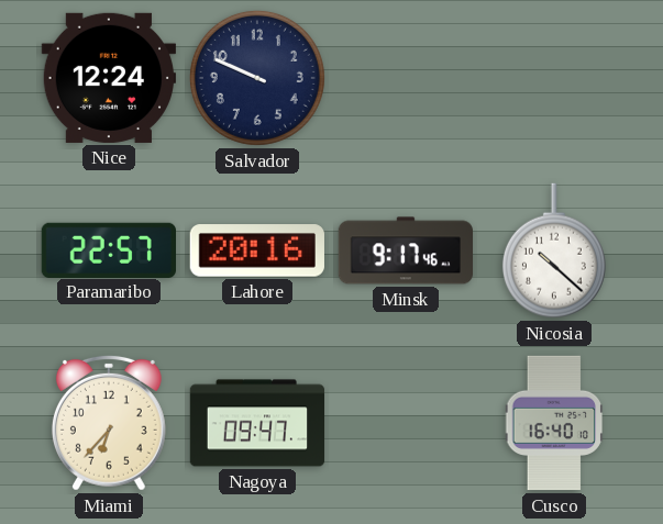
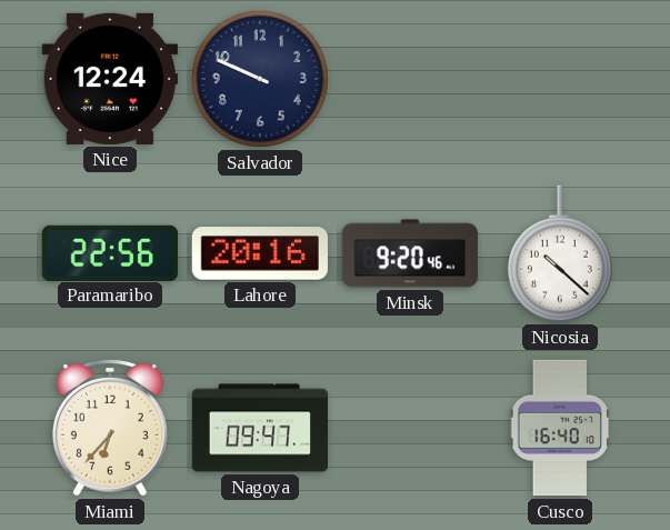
Paramaribo: 22:57 -> 22:56
Minsk: 9:17 -> 9:20
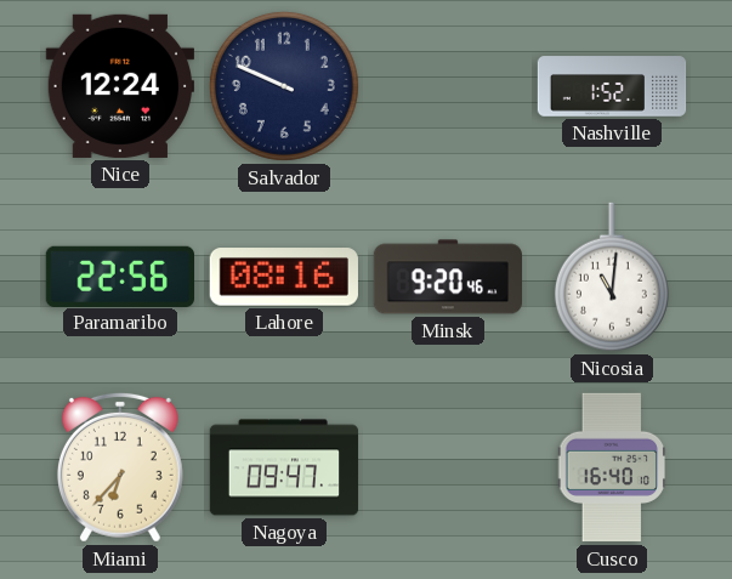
Nashville: none -> 1:52
Lahore: 20:16 -> 08:16
Nicosia: 10:22 -> 11:01
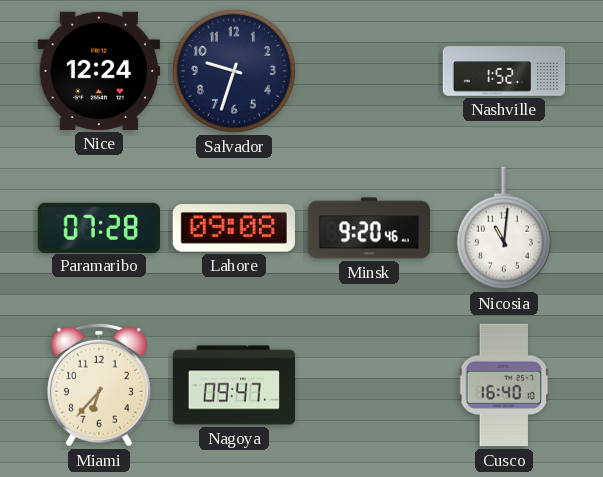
Salvador: 9:49 -> 9:33
Paramaribo: 22:56 -> 07:28
Lahore: 08:16 -> 09:08
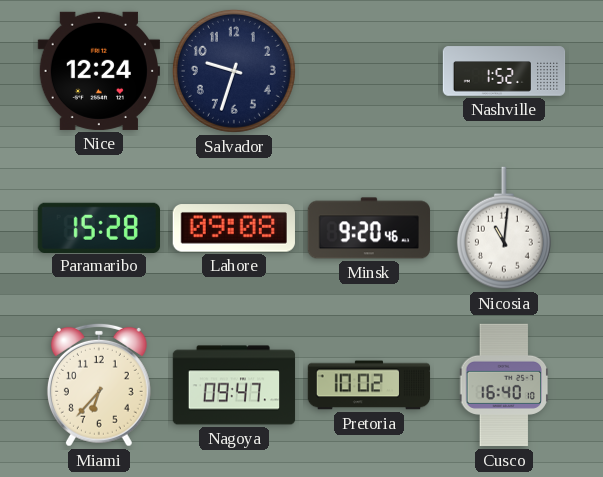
Paramaribo: 07:28 -> 15:28
Pretoria: none -> 10:02
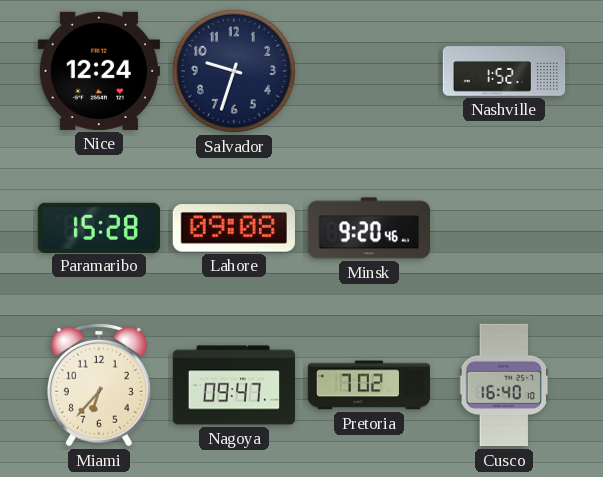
Nicosia: 11:01 -> none
Pretoria: 10:02 -> 7:02
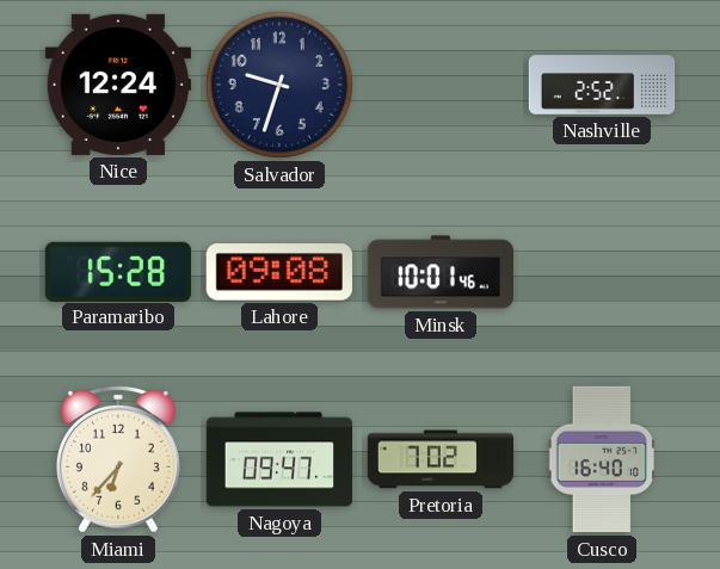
Nashville: 1:52 -> 2:52
Minsk: 9:20 -> 10:01
